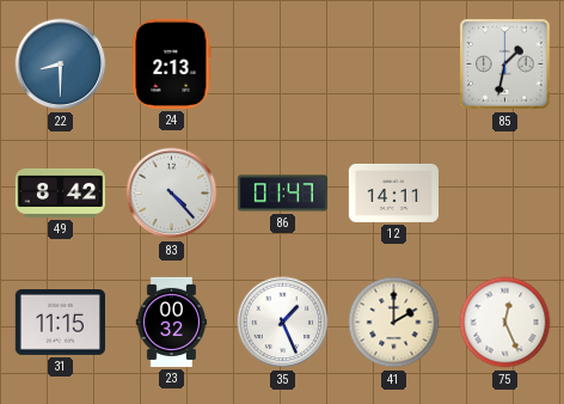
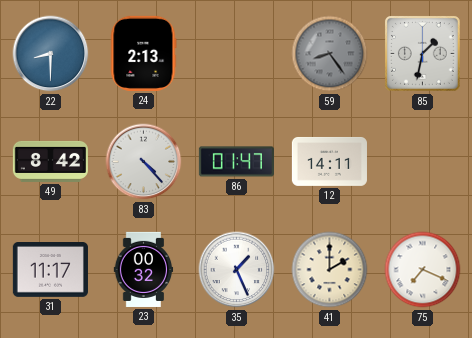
59: none -> 8:24
31: 11:15 -> 11:17
75: 12:26 -> 7:19
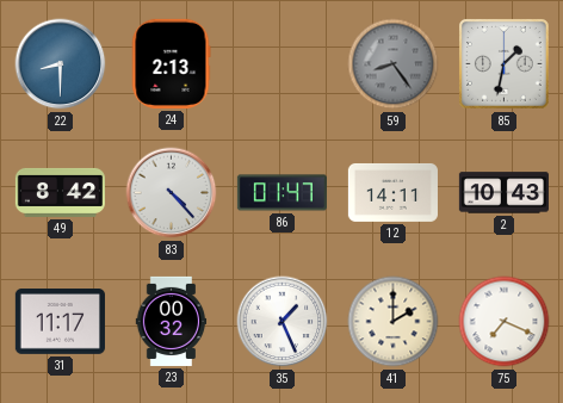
2: none -> 10:43
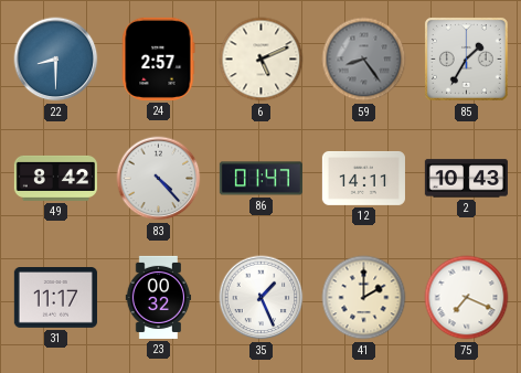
24: 2:13 -> 2:57
6: none -> 5:11
85: 1:32 -> 1:35
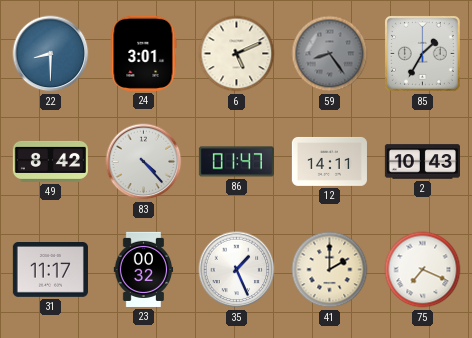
24: 2:57 -> 3:01
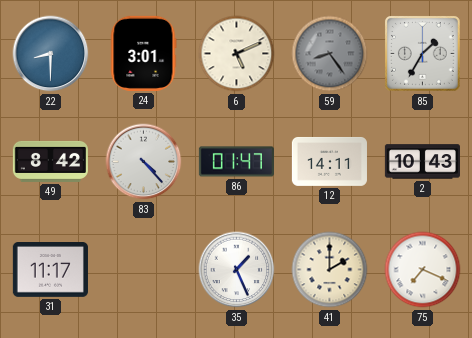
23: 00:32 -> none
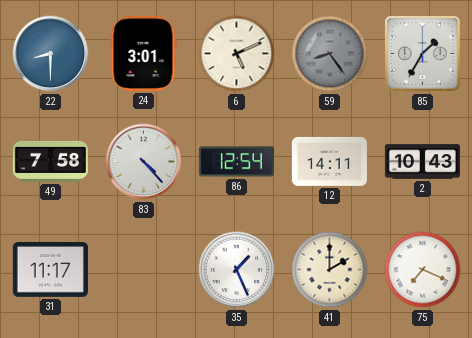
49: 8:42 -> 7:58
86: 01:47 -> 12:54
